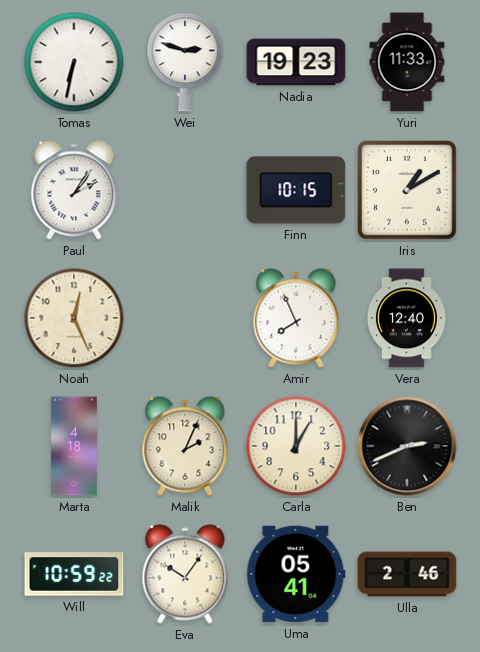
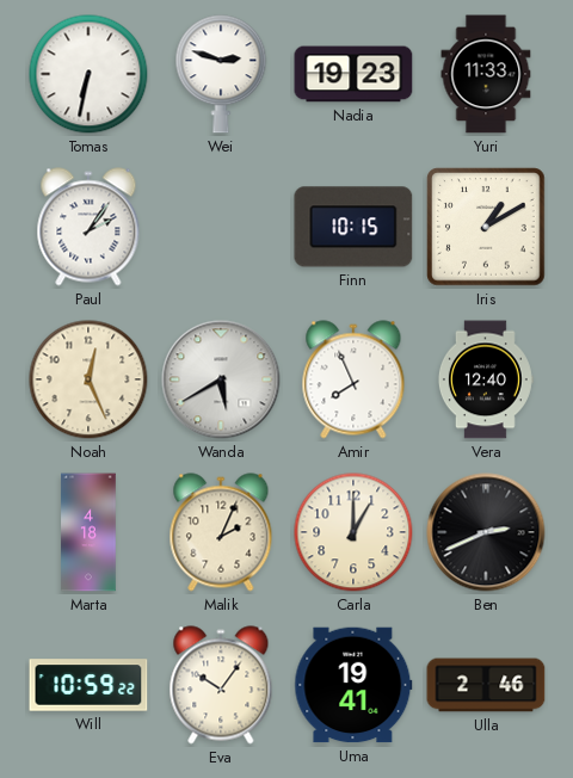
Wanda: none -> 5:40
Uma: 05:41 -> 19:41
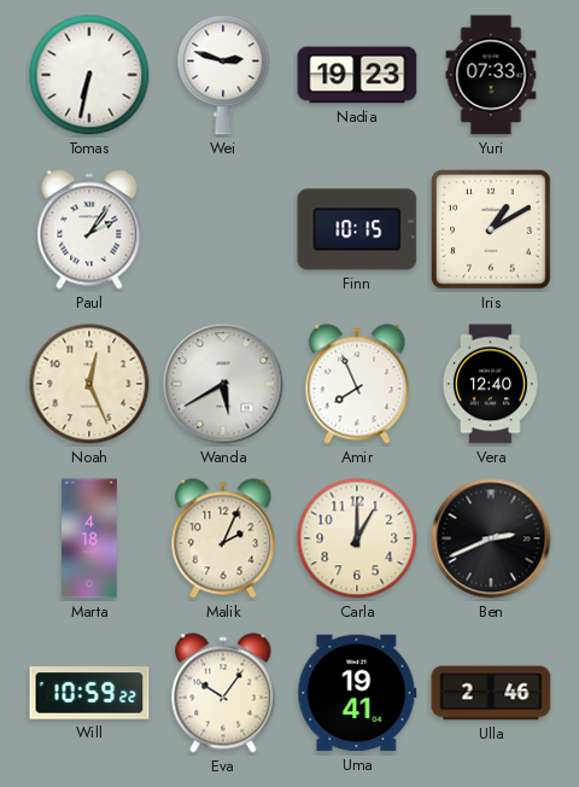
Yuri: 11:33 -> 07:33
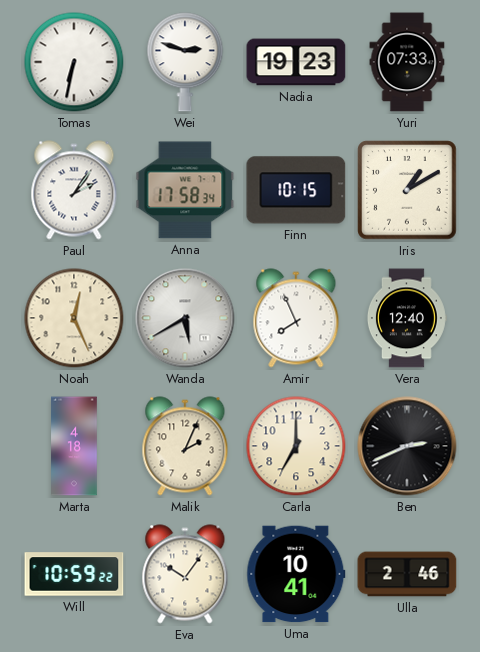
Anna: none -> 17:58
Carla: 1:00 -> 7:00
Uma: 19:41 -> 10:41
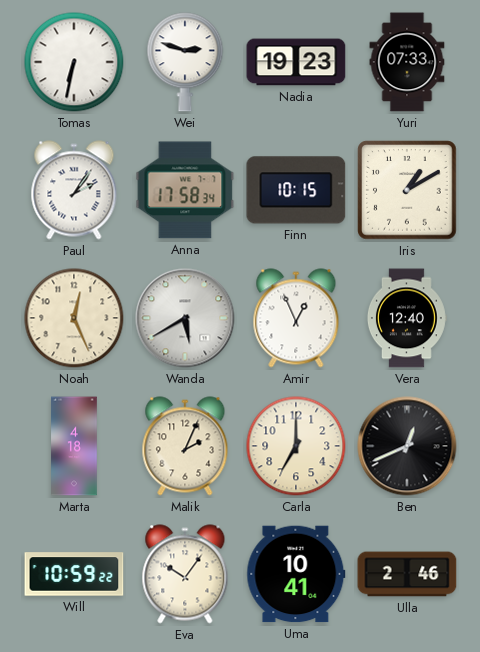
Amir: 7:56 -> 12:56
Ben: 2:41 -> 12:41
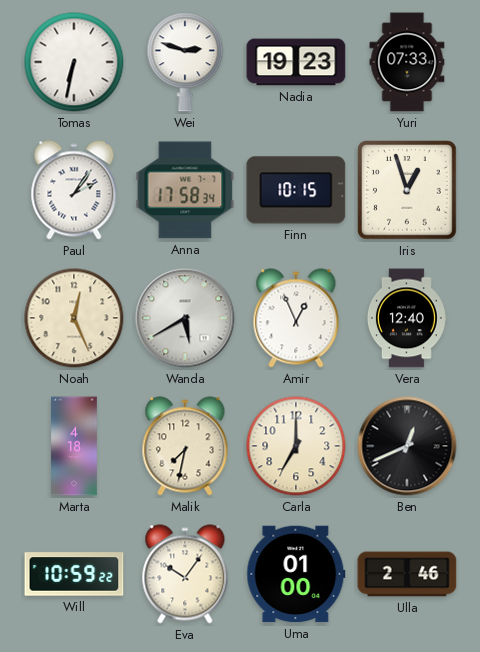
Iris: 1:10 -> 12:57
Malik: 2:04 -> 7:32
Uma: 10:41 -> 01:00
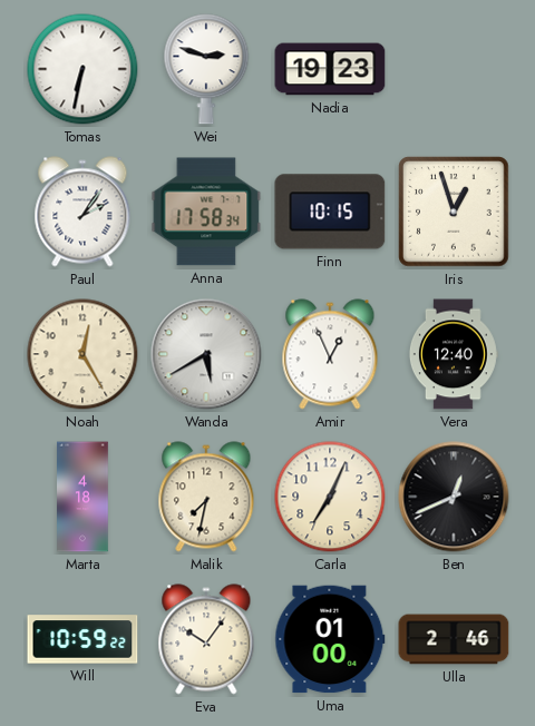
Yuri: 07:33 -> none
Noah: 12:26 -> 12:25
Carla: 7:00 -> 7:04
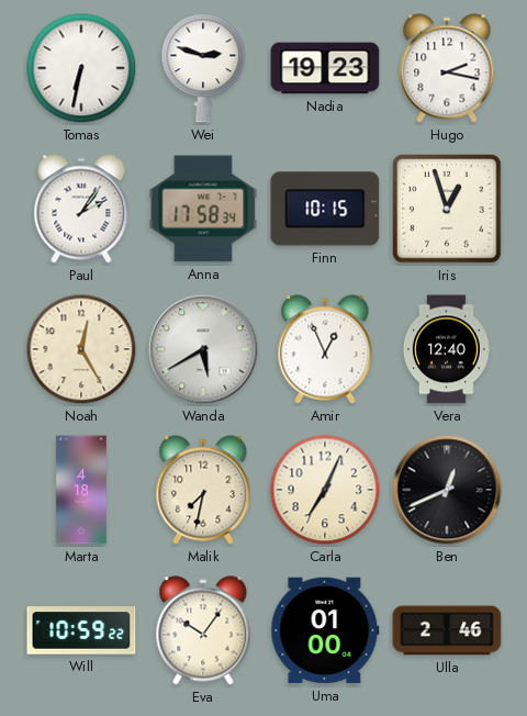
Hugo: none -> 2:17
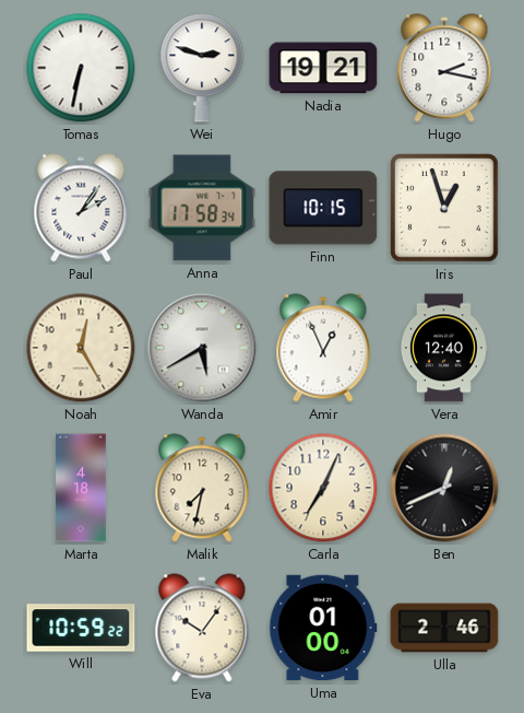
Nadia: 19:23 -> 19:21
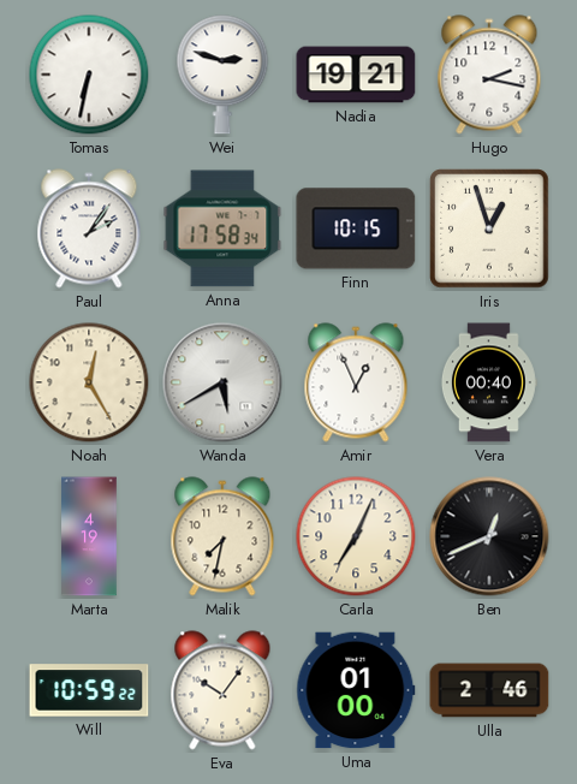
Vera: 12:40 -> 00:40
Marta: 4:18 -> 4:19
